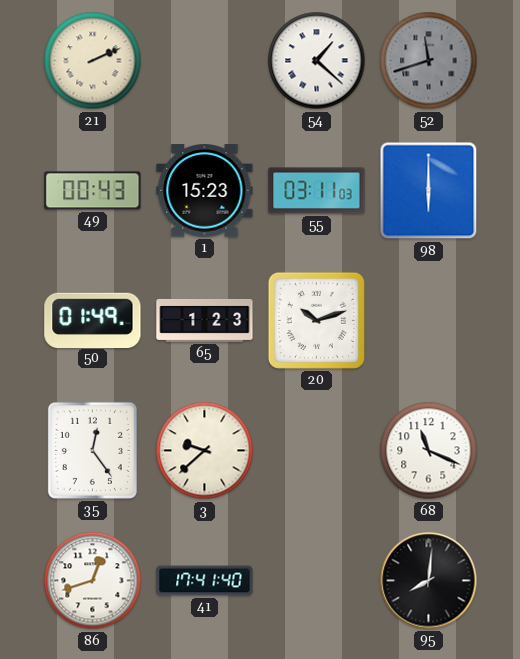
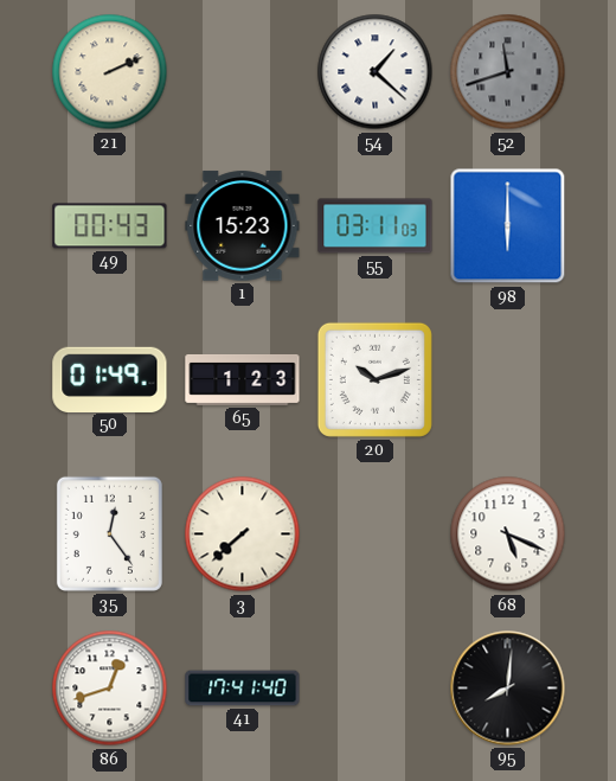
3: 9:38 -> 7:38
68: 11:19 -> 5:19
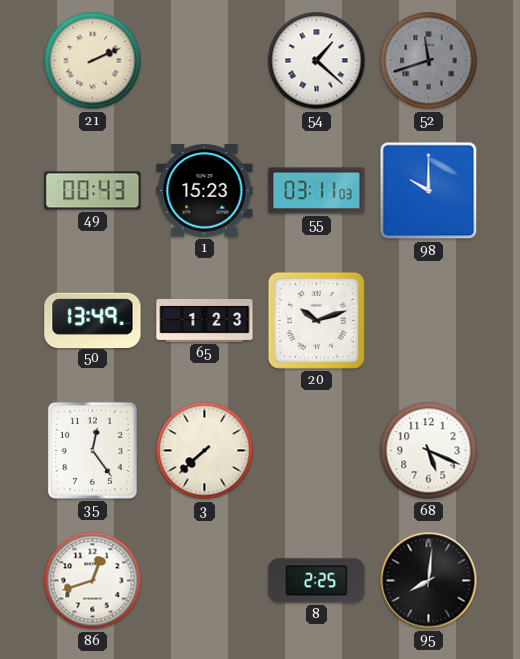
98: 6:00 -> 10:00
50: 01:49 -> 13:49
41: 17:41 -> none
8: none -> 2:25
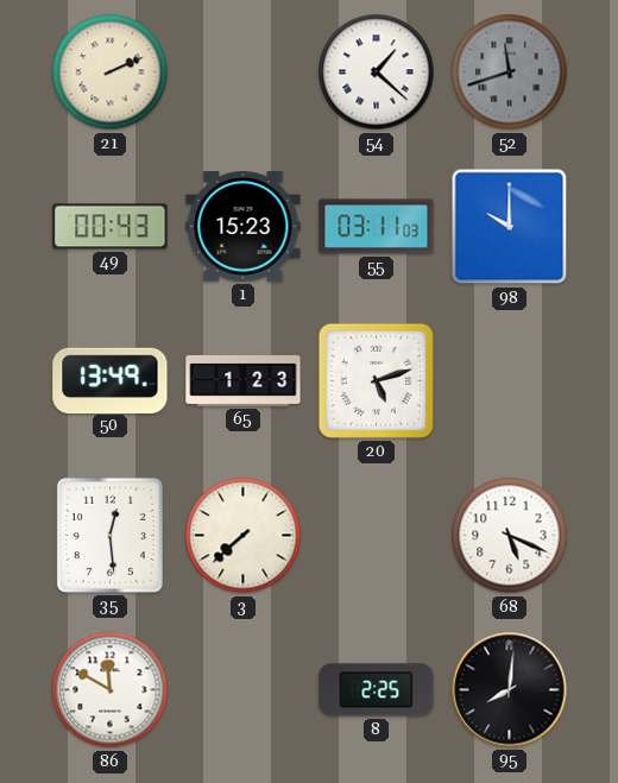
20: 10:12 -> 5:12
35: 12:24 -> 12:29
86: 12:42 -> 11:50
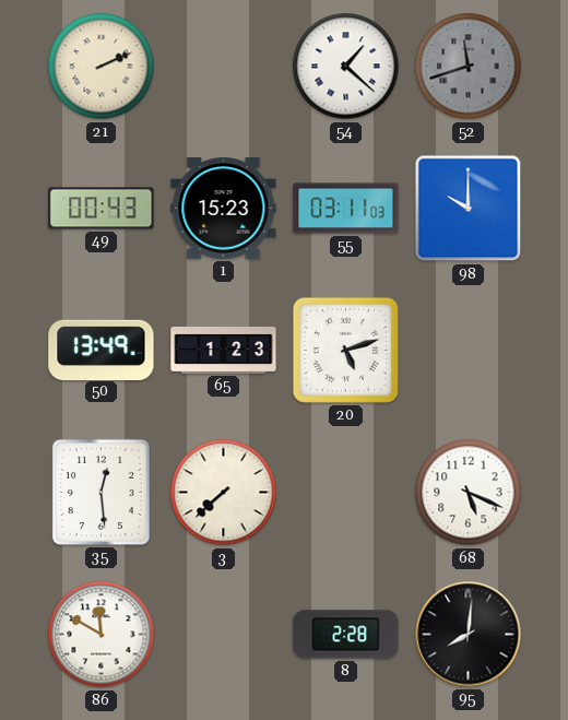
8: 2:25 -> 2:28
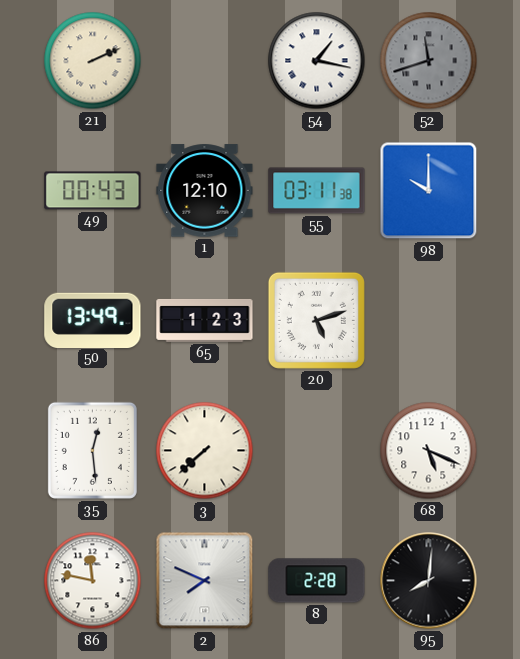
54: 1:22 -> 1:17
1: 15:23 -> 12:10
55: 03:11:03 -> 03:11:38
86: 11:50 -> 11:47
2: none -> 7:49
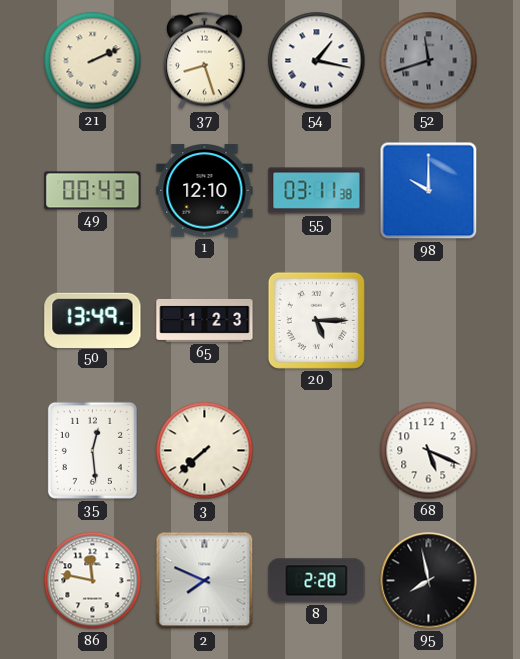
37: none -> 8:27
20: 5:12 -> 5:15
95: 8:01 -> 7:58
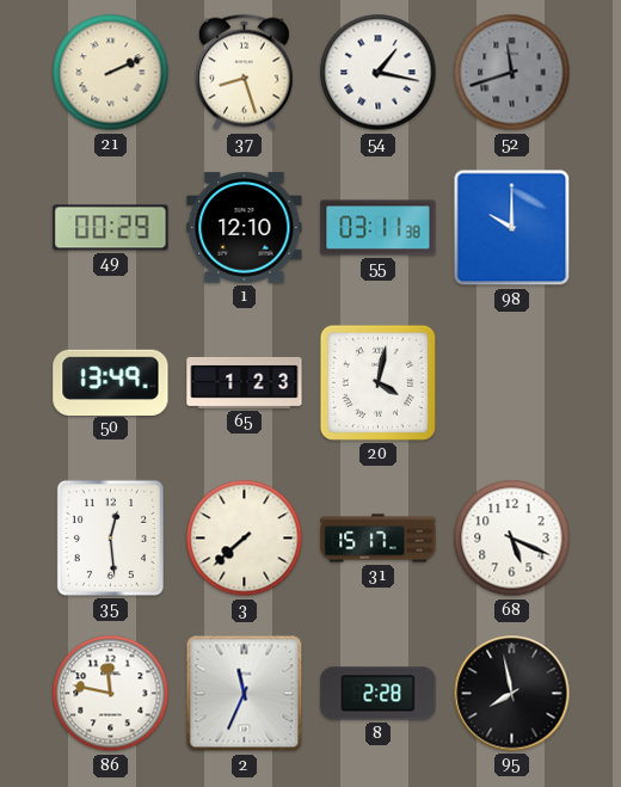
49: 00:43 -> 00:29
20: 5:15 -> 4:02
31: none -> 15:17
2: 7:49 -> 11:34
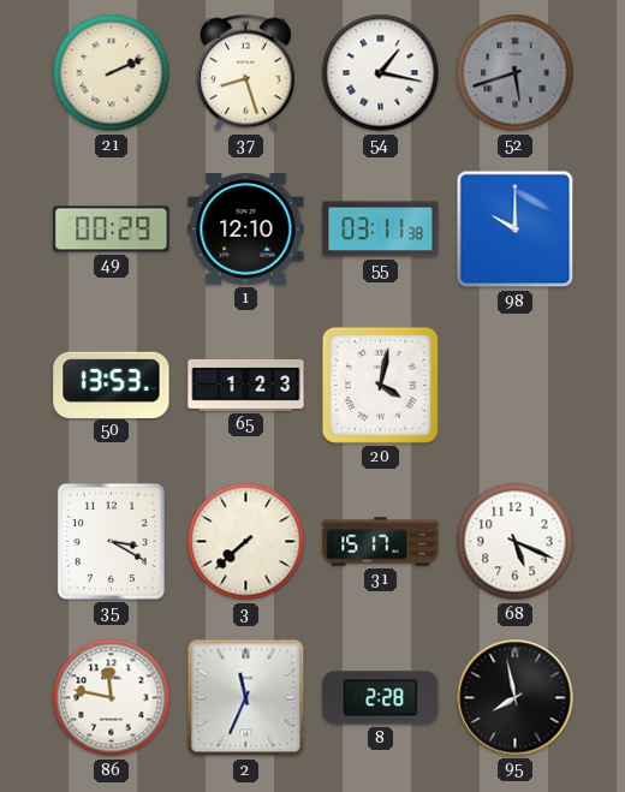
52: 11:42 -> 5:42
50: 13:49 -> 13:53
35: 12:29 -> 3:20
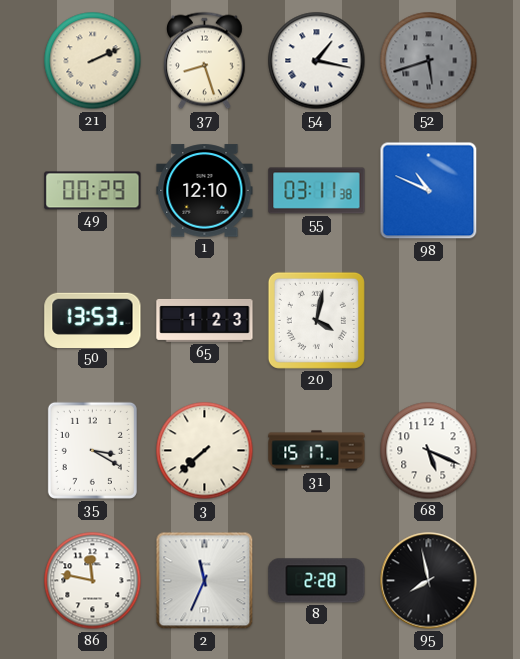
98: 10:00 -> 10:49
